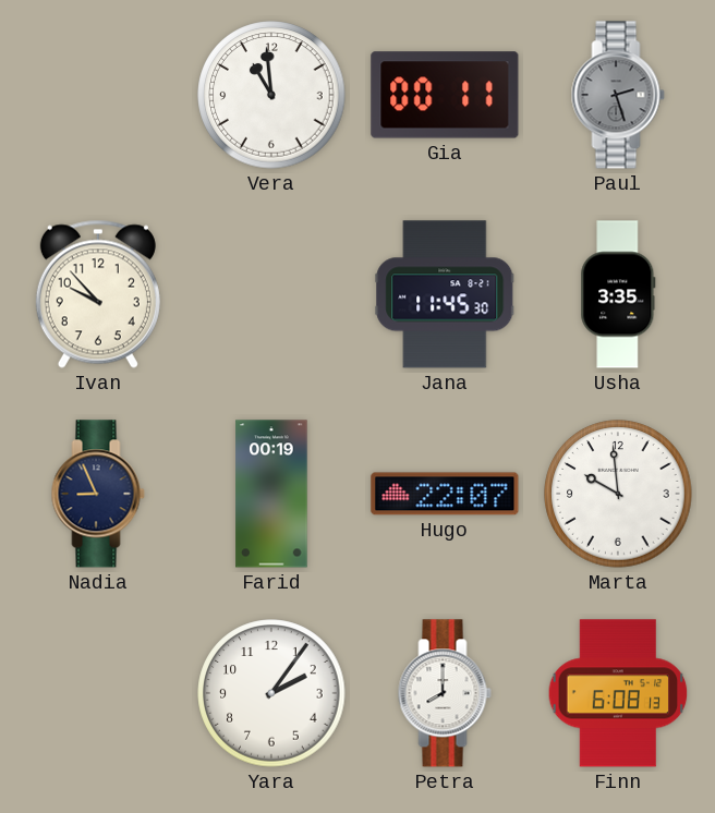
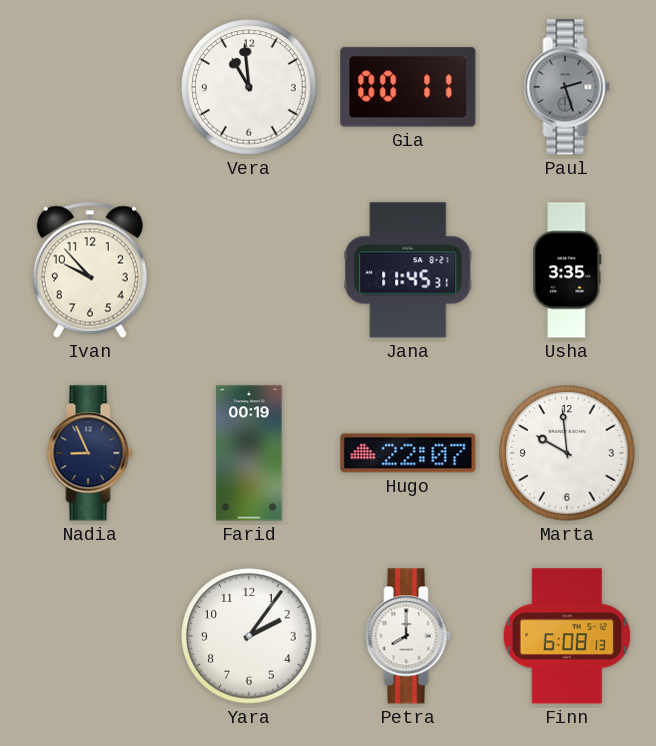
Jana: 11:45:30 -> 11:45:31
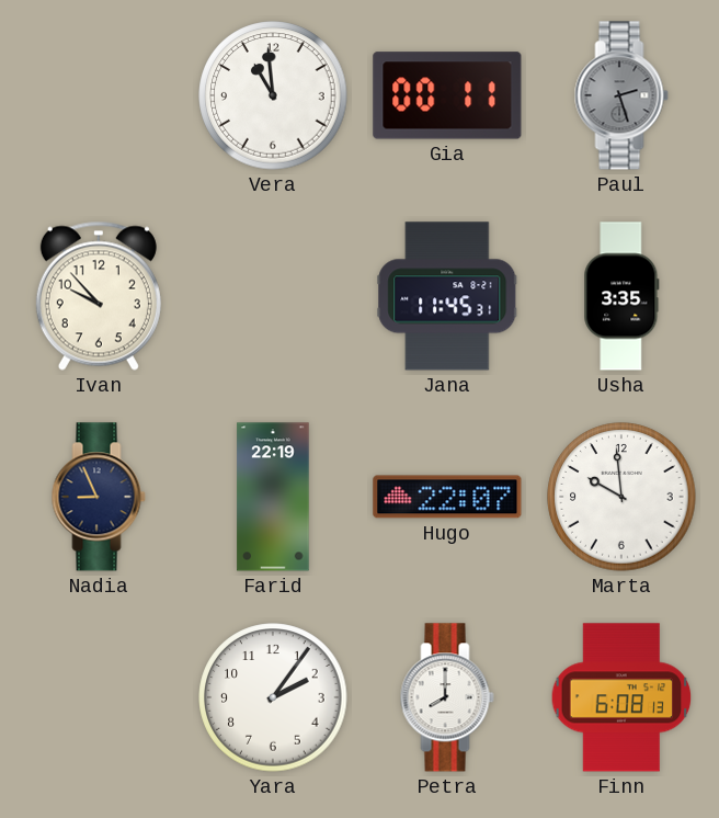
Farid: 00:19 -> 22:19
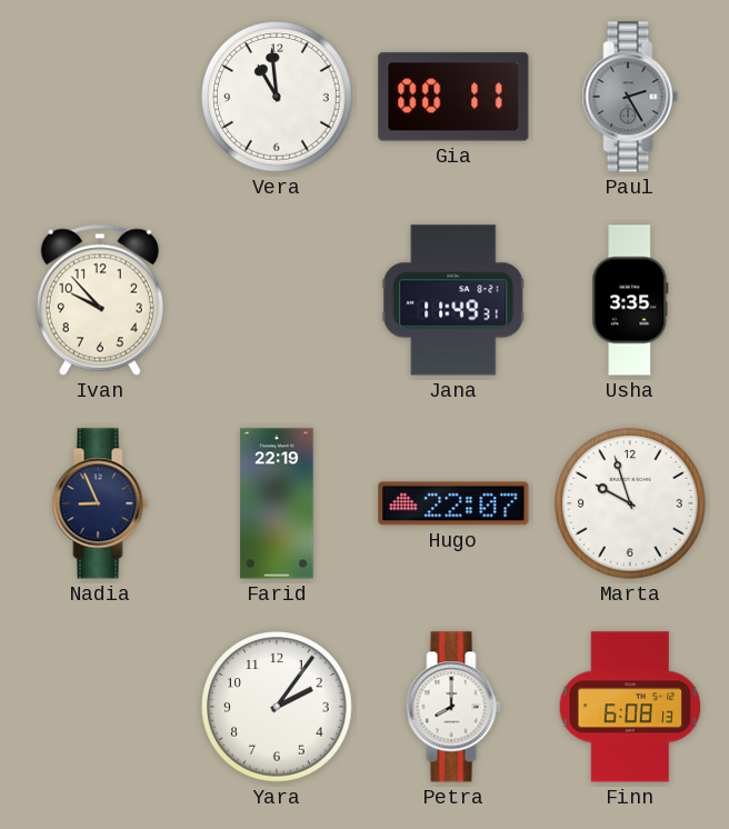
Paul: 2:27 -> 2:25
Jana: 11:45 -> 11:49
Marta: 9:59 -> 9:57
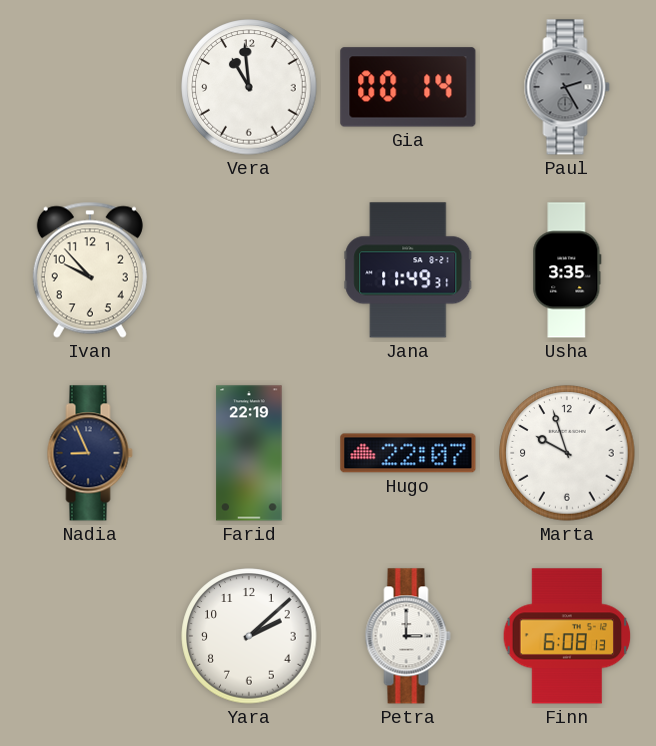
Gia: 00:11 -> 00:14
Yara: 2:06 -> 2:08
Petra: 8:00 -> 3:00
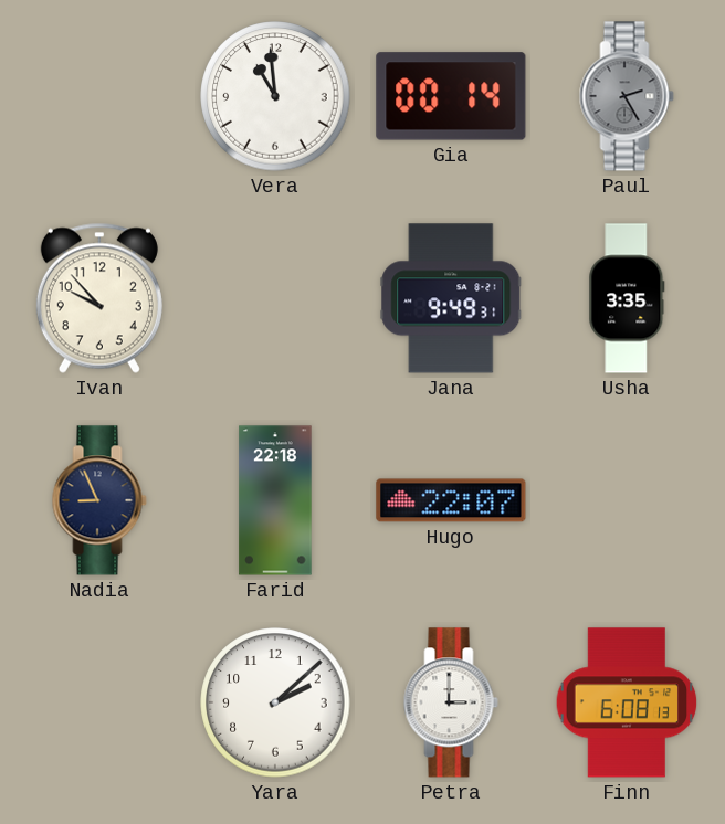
Jana: 11:49 -> 9:49
Farid: 22:19 -> 22:18
Marta: 9:57 -> none
